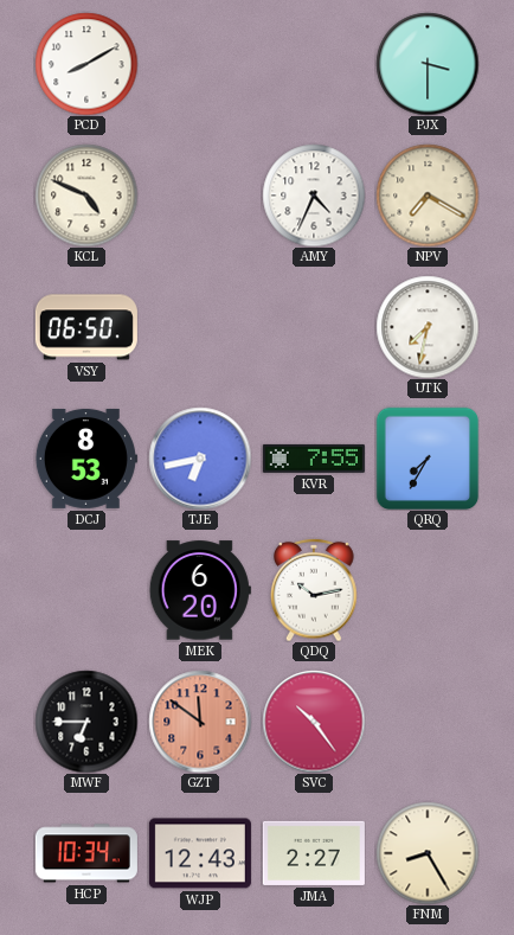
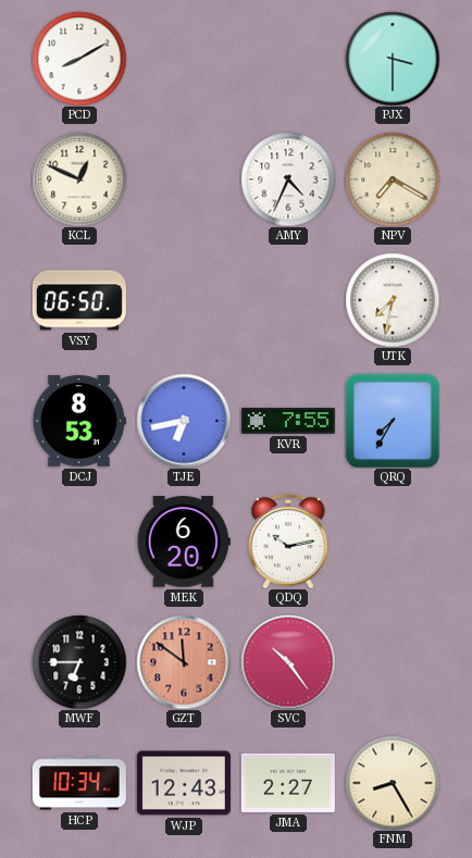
KCL: 4:49 -> 12:49
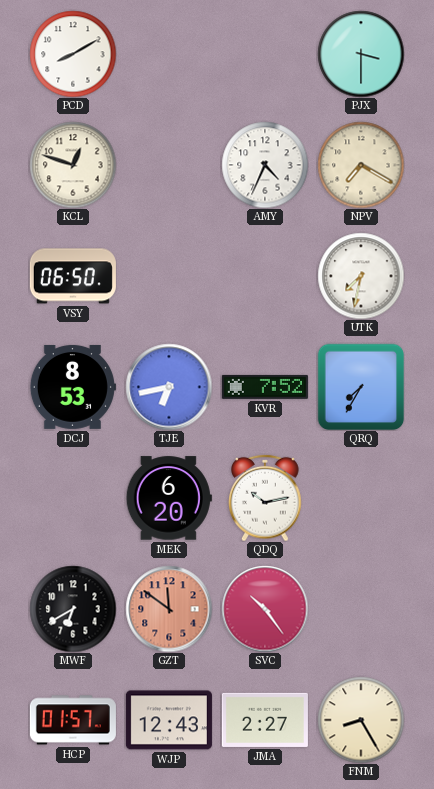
KCL: 12:49 -> 12:48
KVR: 7:55 -> 7:52
MWF: 6:45 -> 6:40
HCP: 10:34 -> 01:57
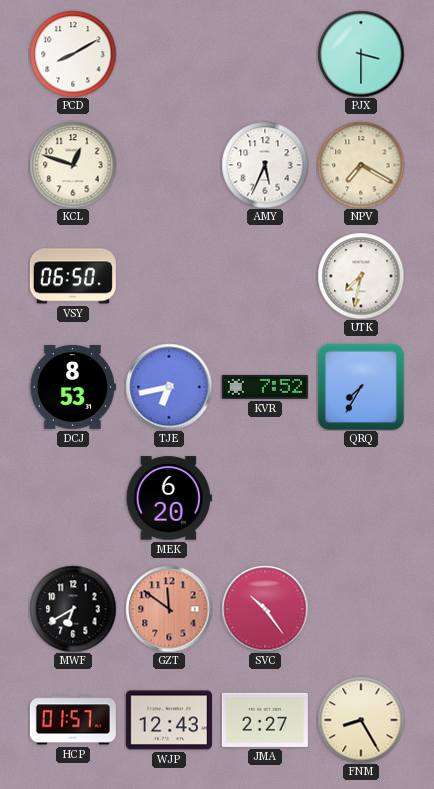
AMY: 4:34 -> 5:34
QDQ: 10:13 -> none
